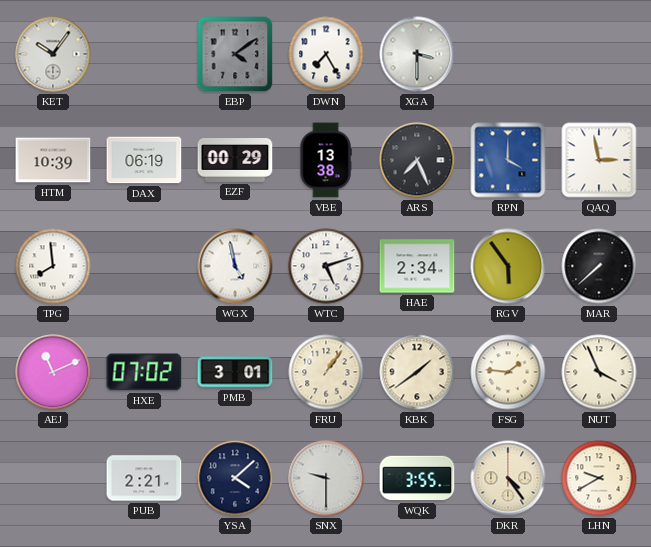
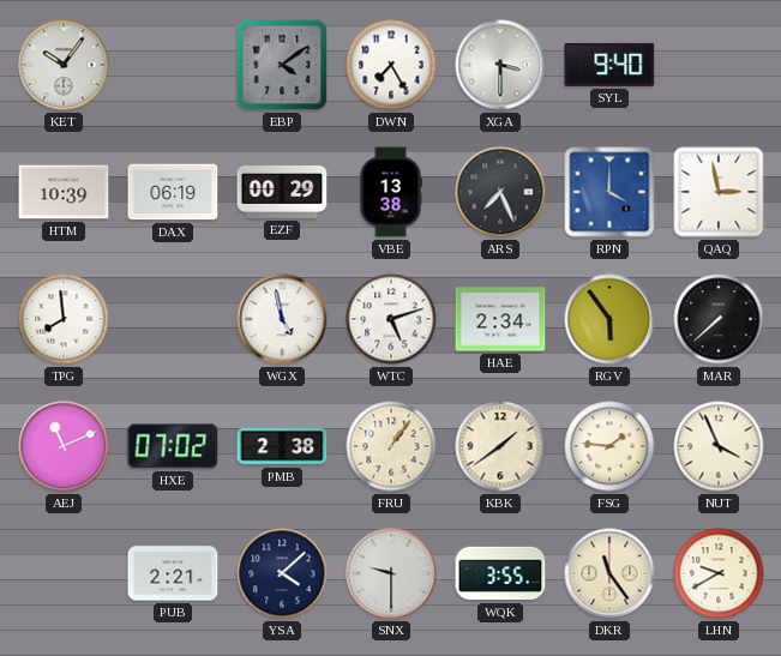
SYL: none -> 9:40
PMB: 3:01 -> 2:38
DKR: 4:24 -> 11:24
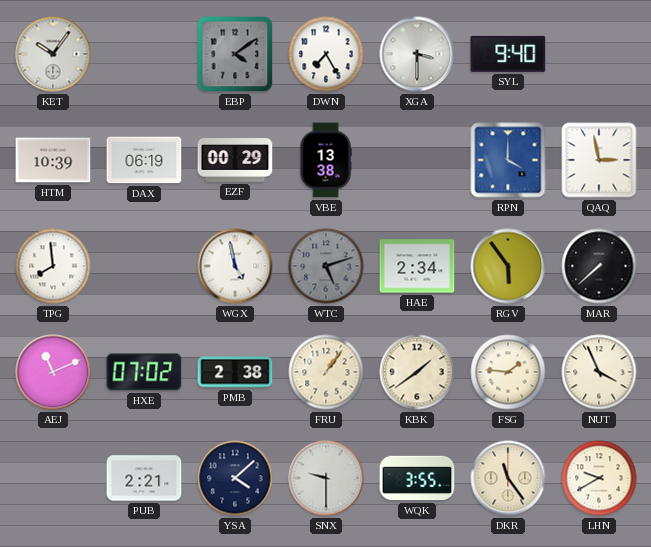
ARS: 7:26 -> none
WTC dial: white -> grey
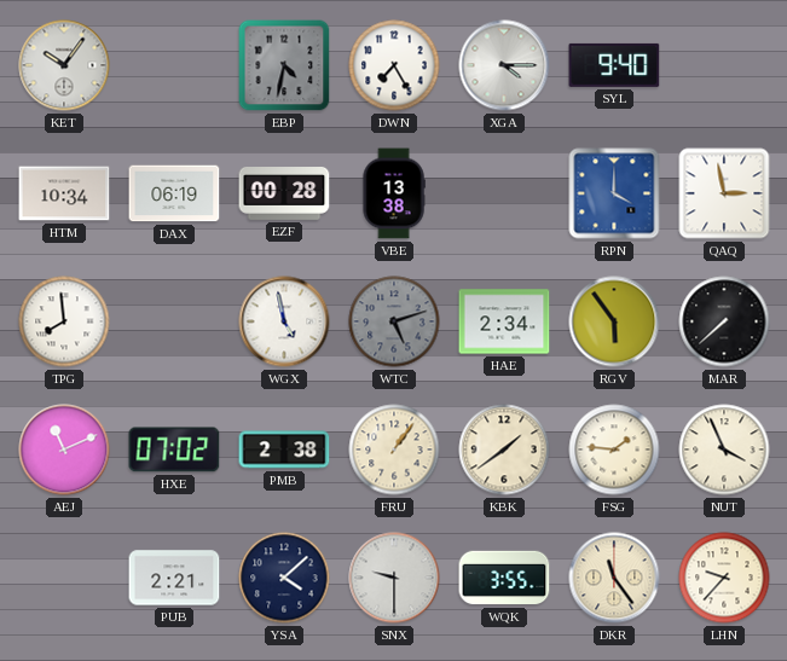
EBP: 4:09 -> 4:32
XGA: 3:30 -> 4:15
HTM: 10:39 -> 10:34
EZF: 00:29 -> 00:28
LHN: 9:40 -> 9:37
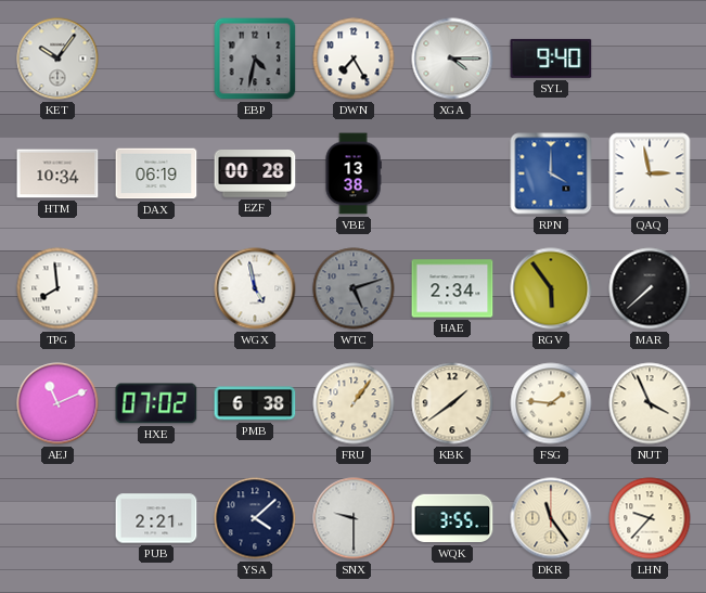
PMB: 2:38 -> 6:38
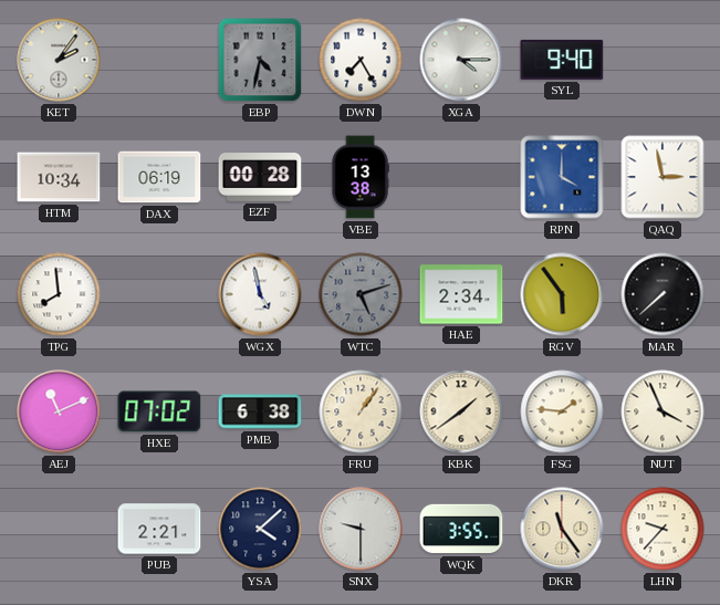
KET: 10:06 -> 2:06
